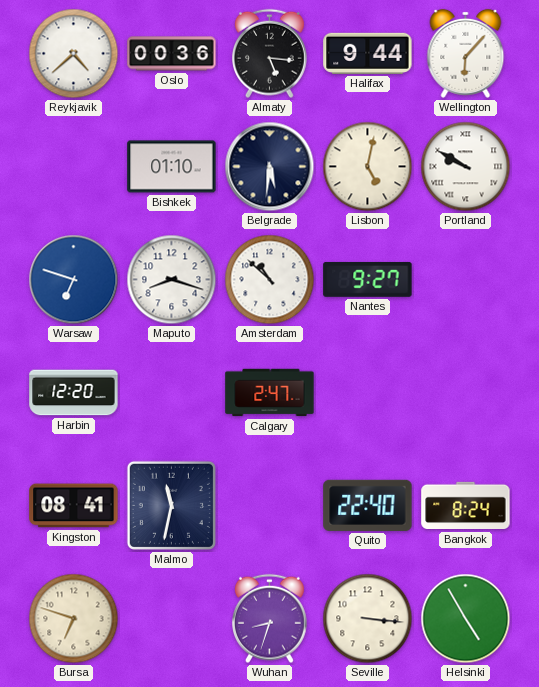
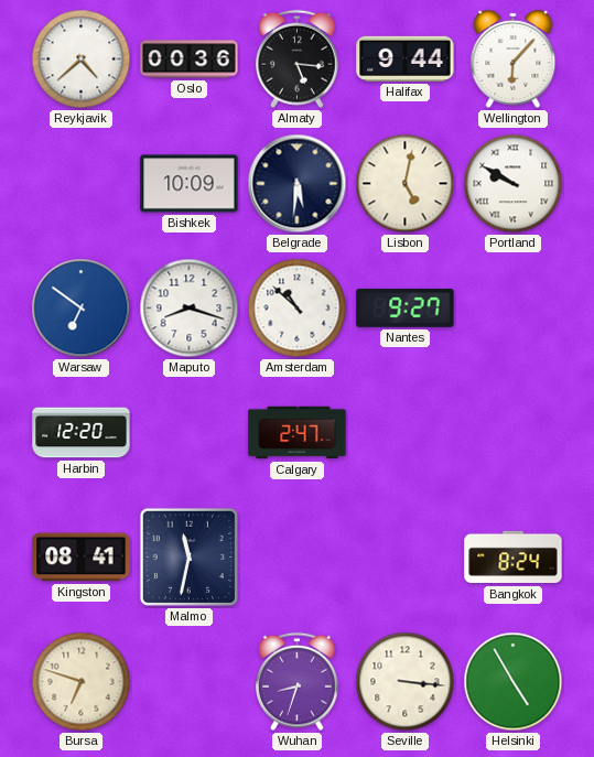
Bishkek: 01:10 -> 10:09
Warsaw: 6:48 -> 6:51
Quito: 22:40 -> none
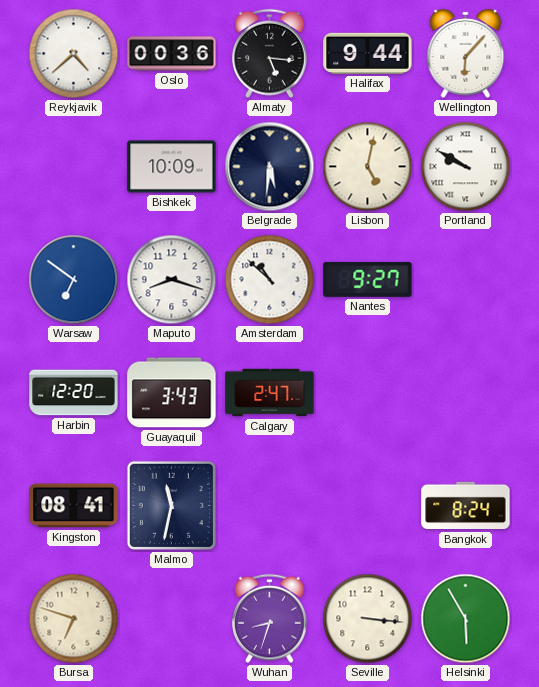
Guayaquil: none -> 3:43
Helsinki: 4:55 -> 5:55
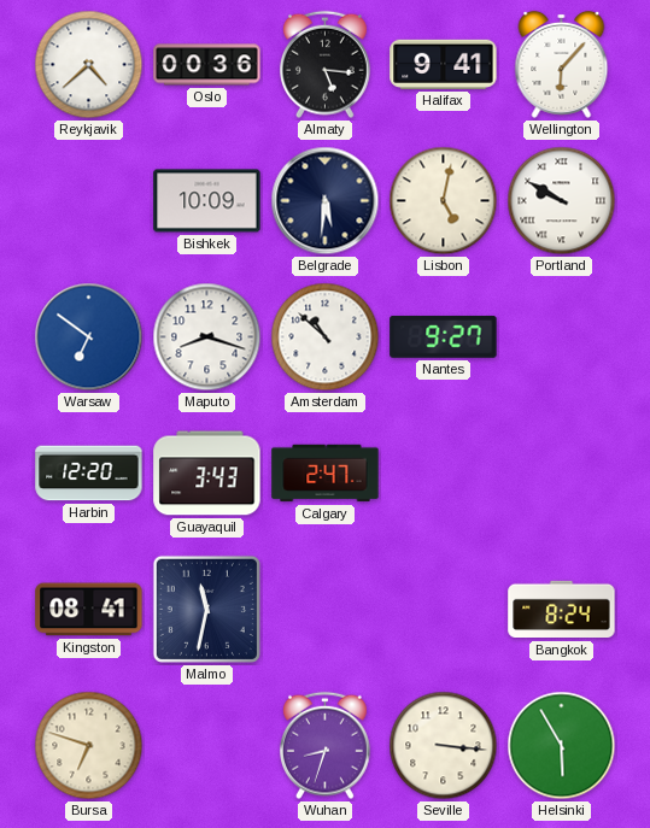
Halifax: 9:44 -> 9:41
